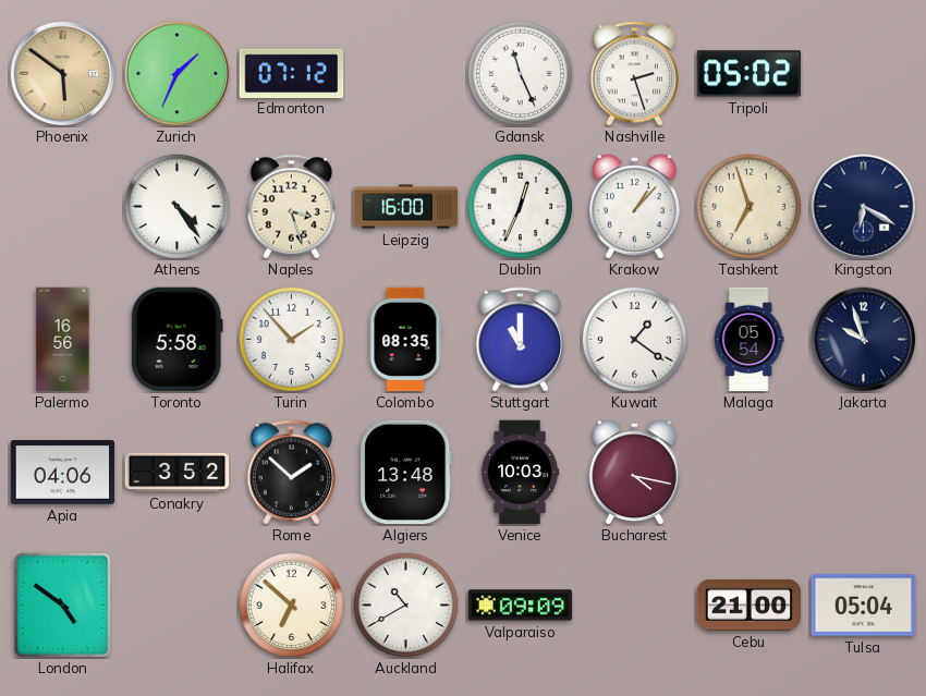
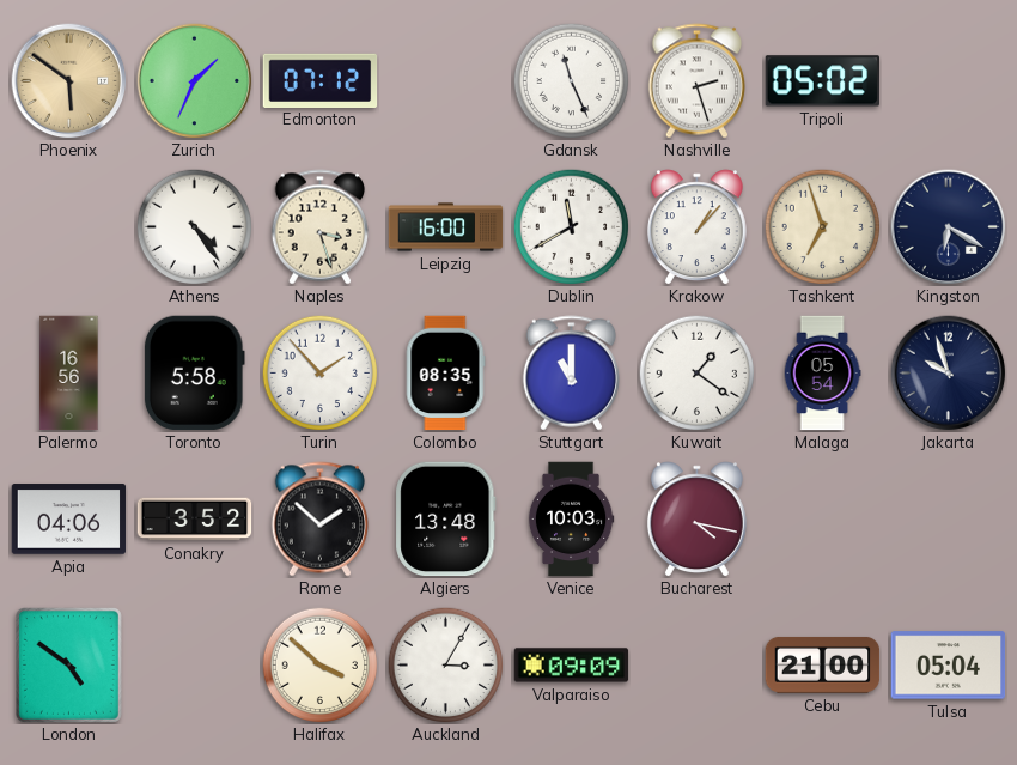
Dublin: 12:34 -> 11:40
Halifax: 6:52 -> 3:52
Auckland: 10:40 -> 3:05
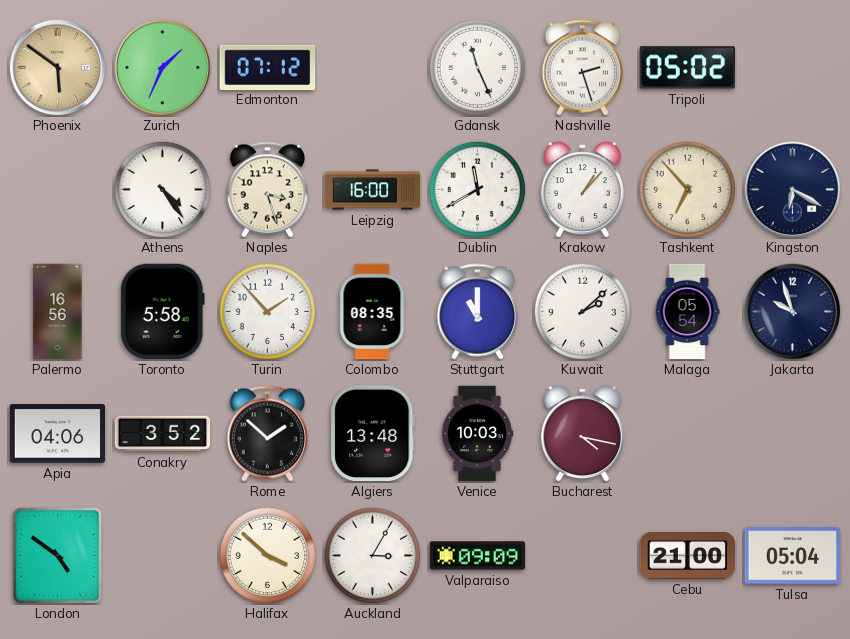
Tashkent: 6:57 -> 6:53
Kuwait: 1:21 -> 2:08
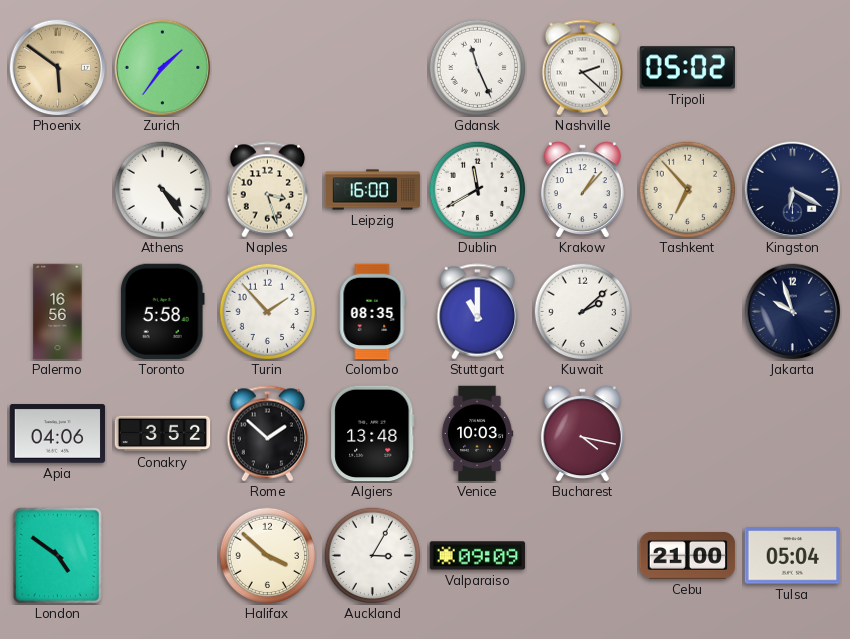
Zurich: 1:34 -> 1:36
Edmonton: 07:12 -> none
Nashville: 2:27 -> 2:22
Malaga: 05:54 -> none
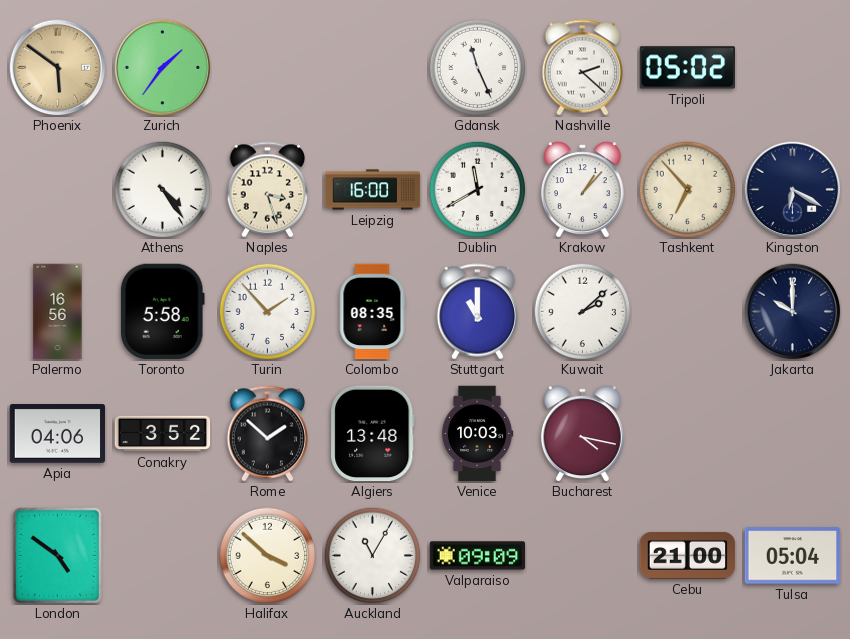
Jakarta: 9:57 -> 10:00
Auckland: 3:05 -> 11:05
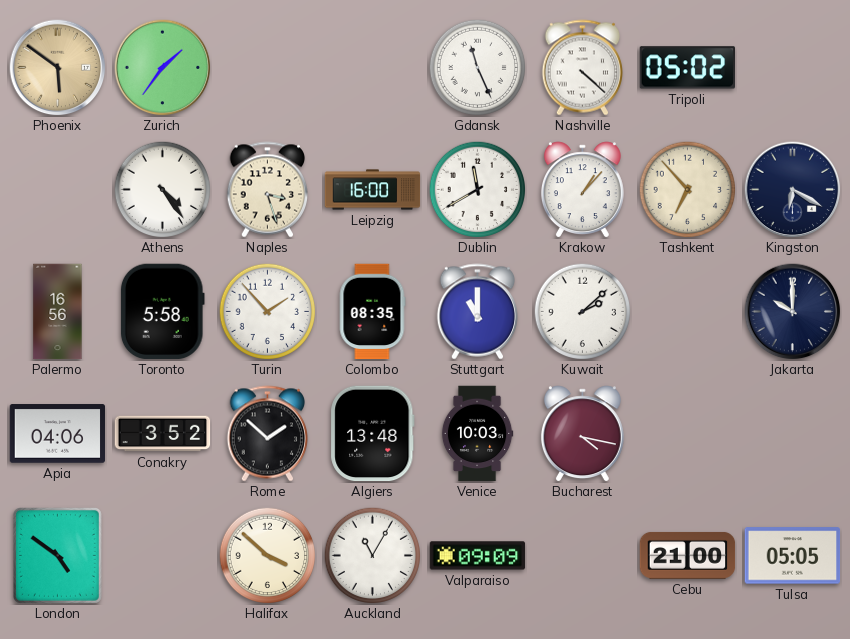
Nashville: 2:22 -> 4:22
Tulsa: 05:04 -> 05:05
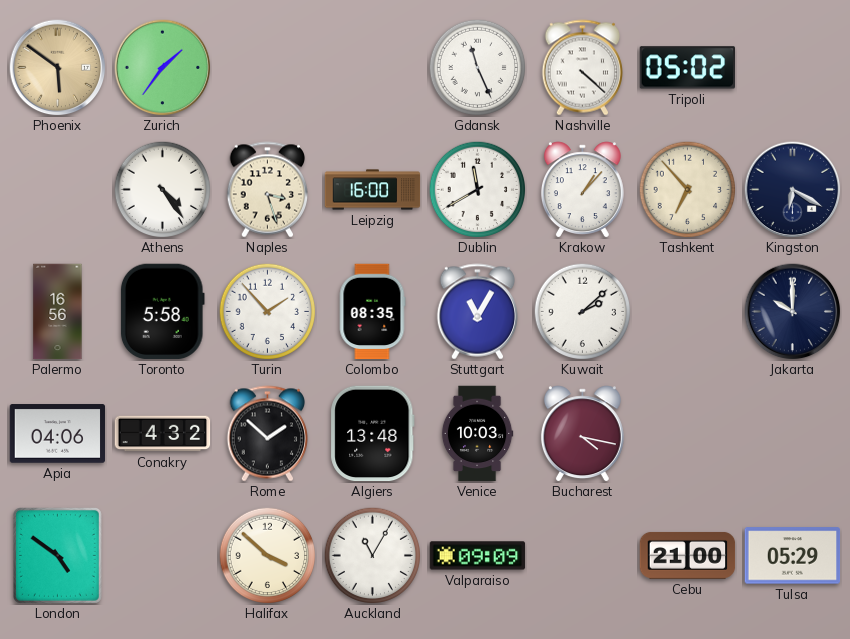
Stuttgart: 11:00 -> 11:05
Conakry: 3:52 -> 4:32
Tulsa: 05:05 -> 05:29
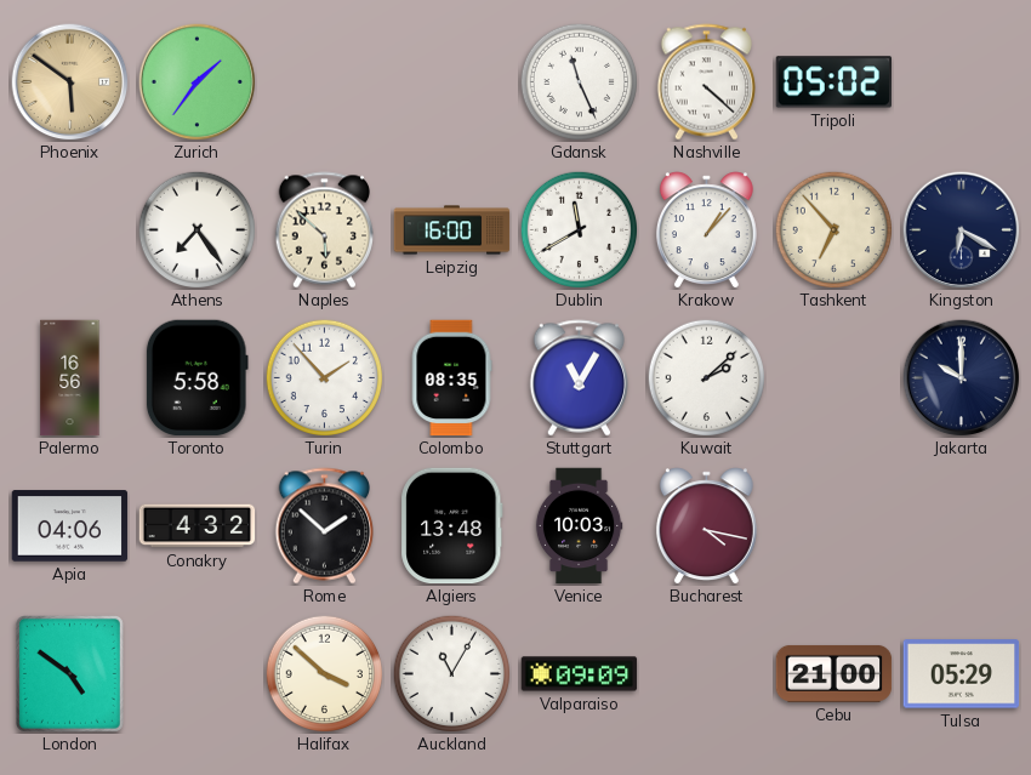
Athens: 4:24 -> 7:24
Naples: 3:27 -> 5:52
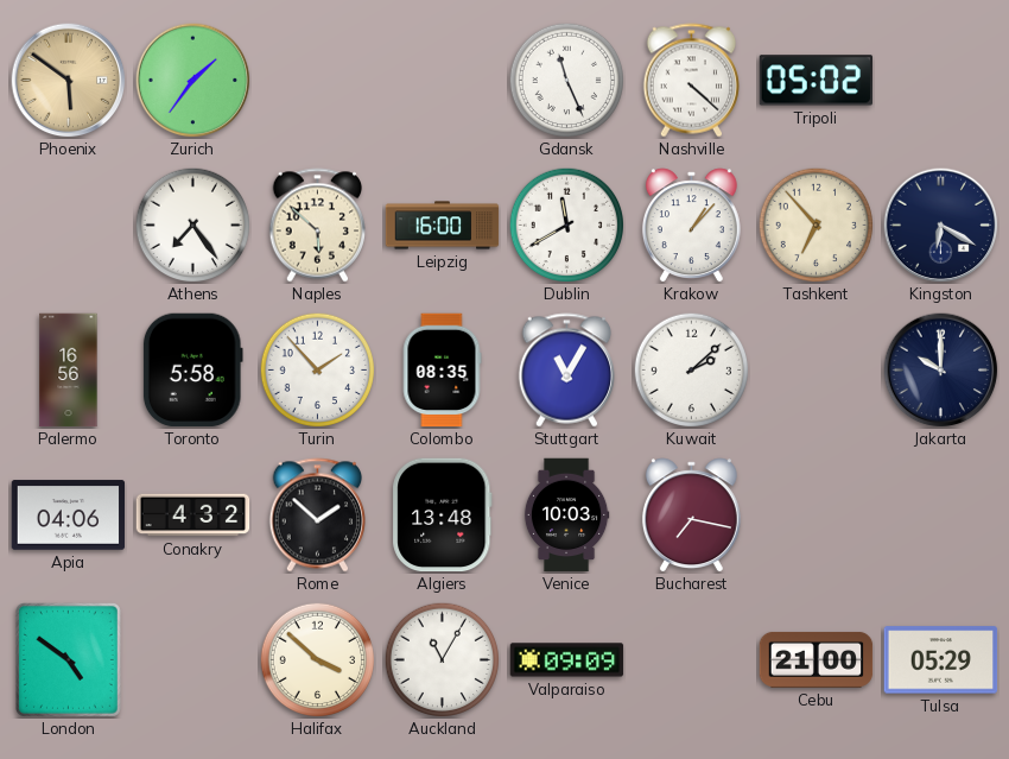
Bucharest: 4:17 -> 7:17
